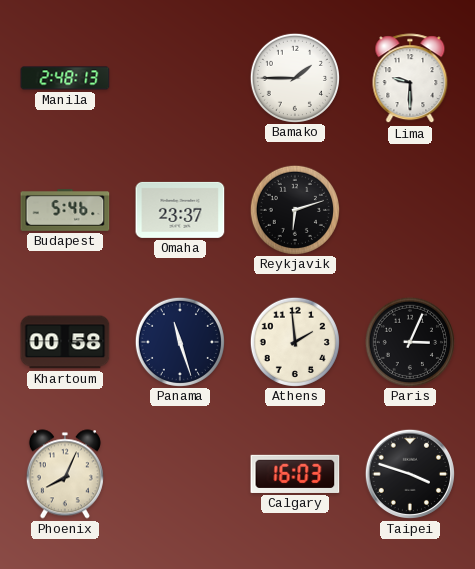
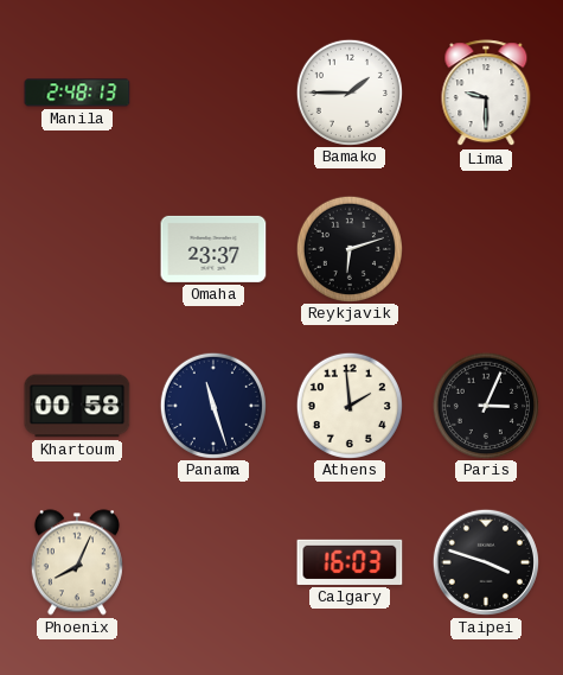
Budapest: 5:46 -> none
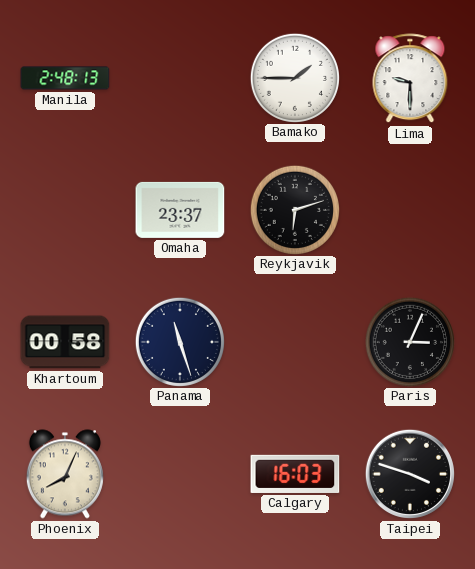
Athens: 1:59 -> none
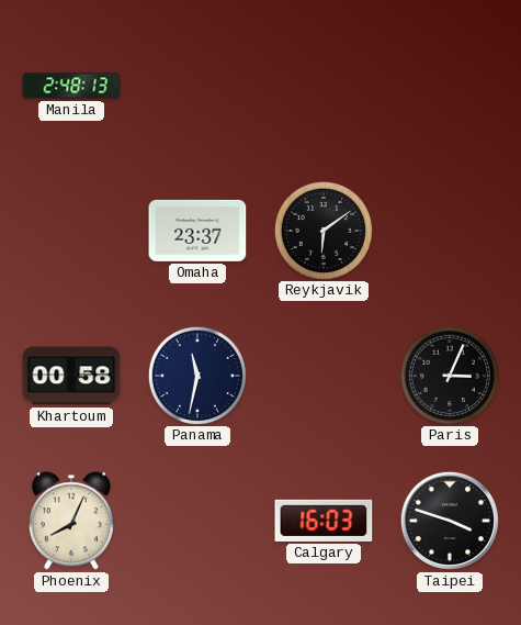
Bamako: 1:45 -> none
Lima: 9:30 -> none
Reykjavik: 6:12 -> 6:09
Panama: 11:27 -> 11:32
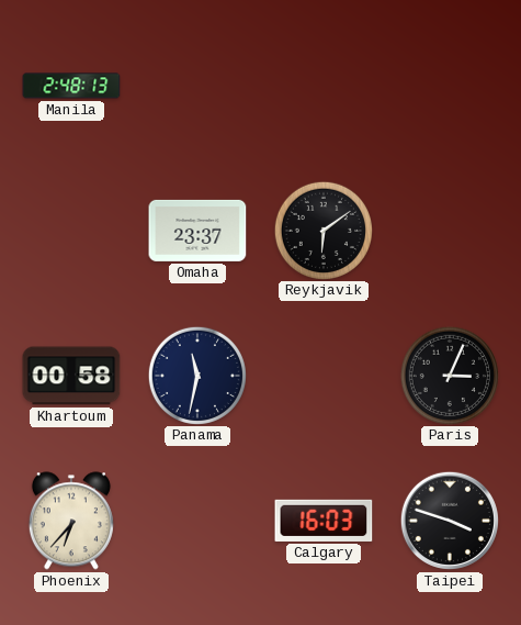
Phoenix: 8:04 -> 6:37
